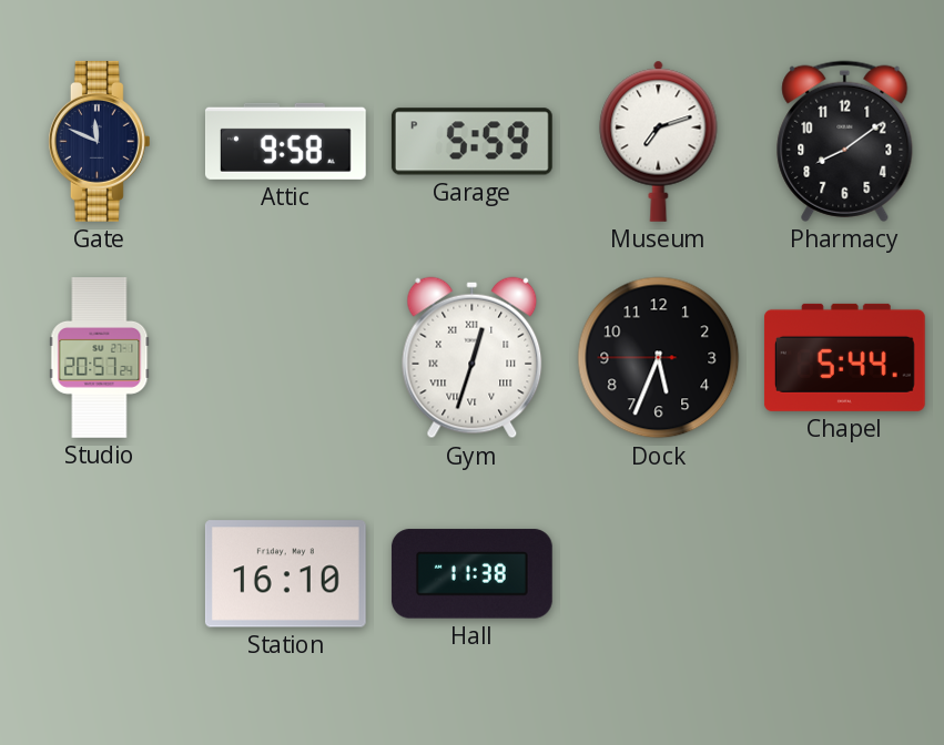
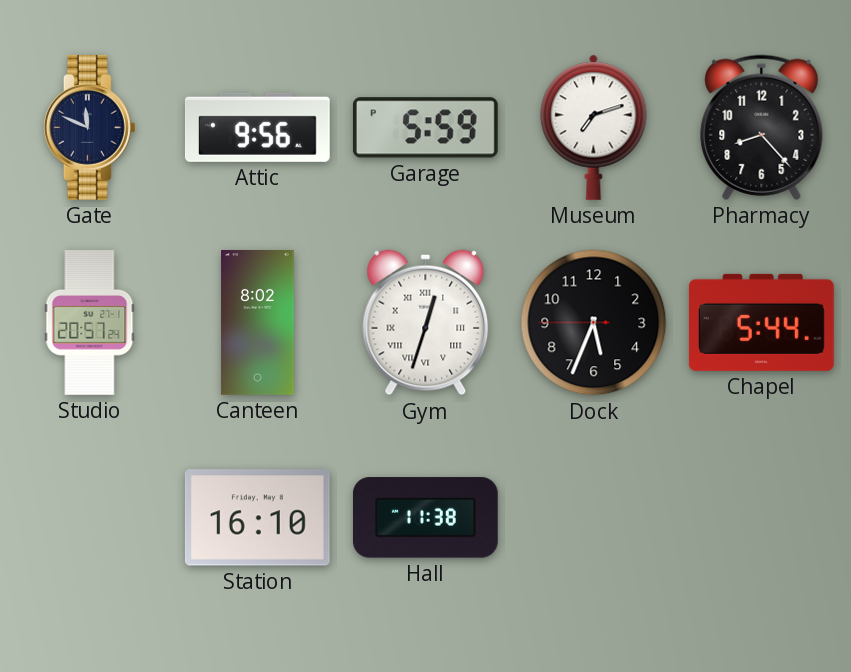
Attic: 9:58 -> 9:56
Pharmacy: 8:09 -> 8:23
Canteen: none -> 8:02
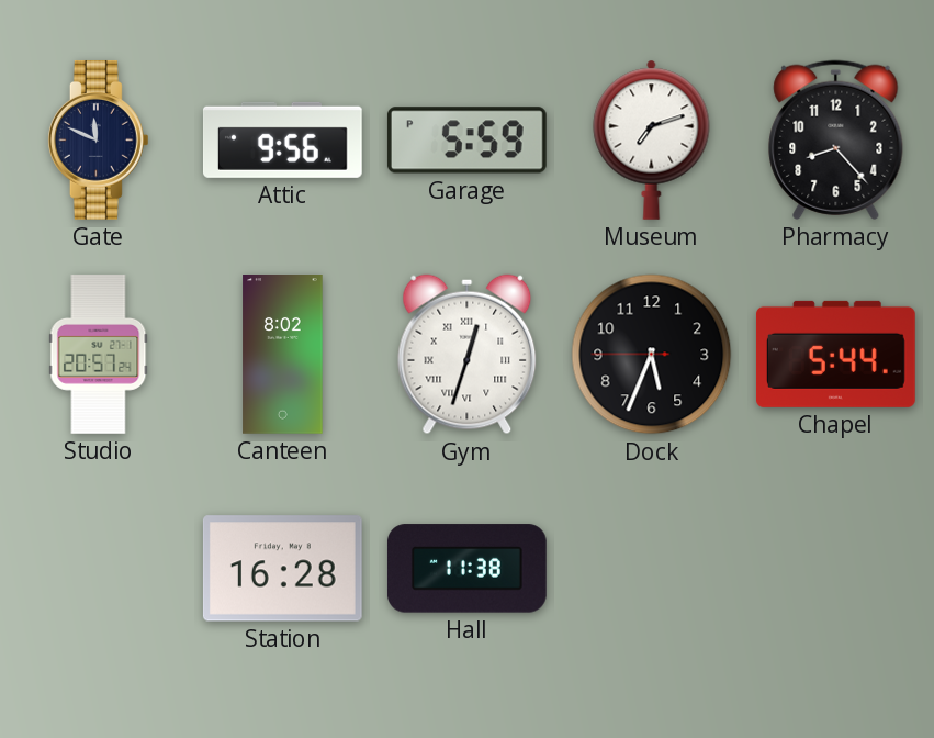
Station: 16:10 -> 16:28
